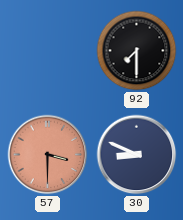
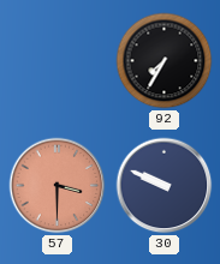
92: 7:30 -> 7:35
30: 8:49 -> 9:49
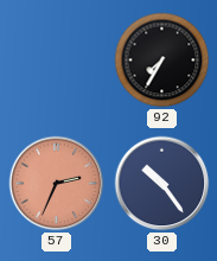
57: 3:30 -> 2:34
30: 9:49 -> 10:24
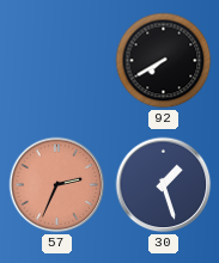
92: 7:35 -> 7:40
30: 10:24 -> 1:27
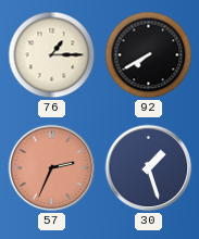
76: none -> 1:15
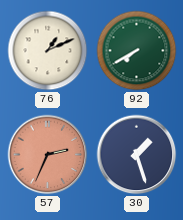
76: 1:15 -> 1:11
92 dial: black -> green
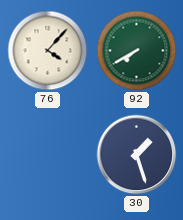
76: 1:11 -> 4:07
57: 2:34 -> none
